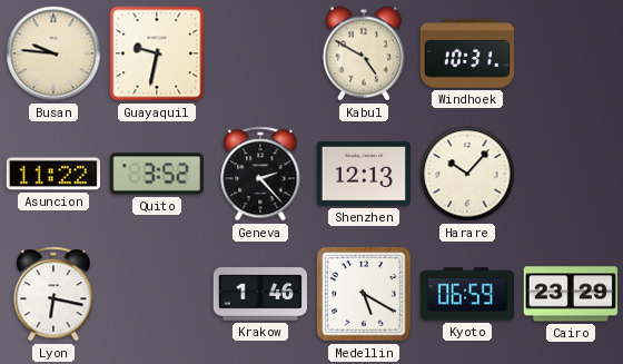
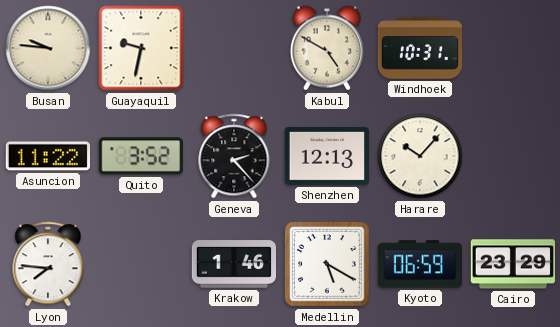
Lyon: 6:17 -> 7:46
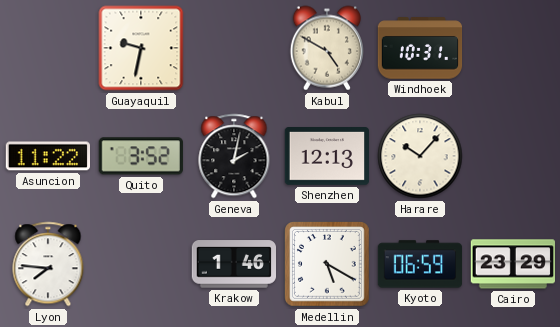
Busan: 9:46 -> none
Geneva: 2:23 -> 2:02
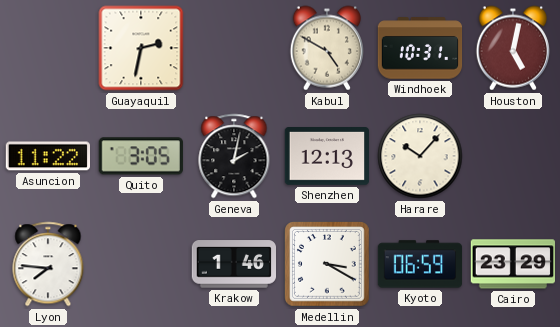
Guayaquil: 9:32 -> 2:32
Houston: none -> 5:02
Quito: 3:52 -> 3:05
Medellin: 5:20 -> 3:20
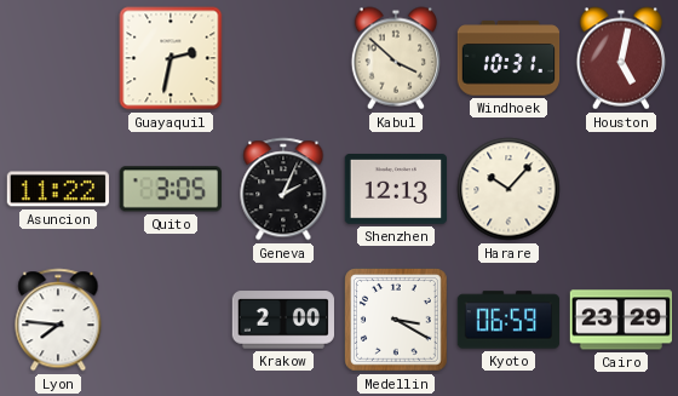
Kabul: 4:50 -> 3:52
Geneva: 2:02 -> 2:04
Krakow: 1:46 -> 2:00
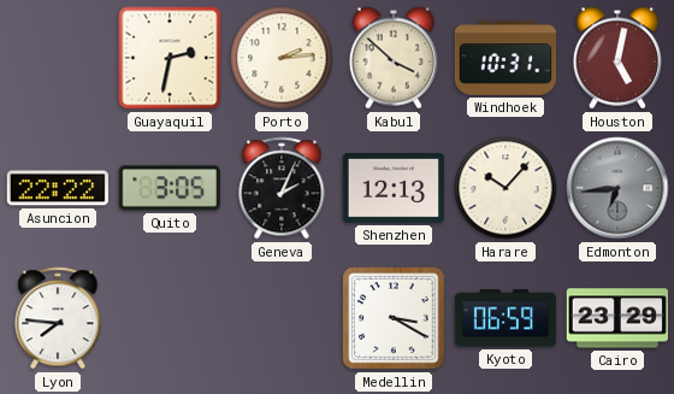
Porto: none -> 2:14
Asuncion: 11:22 -> 22:22
Edmonton: none -> 6:44
Krakow: 2:00 -> none
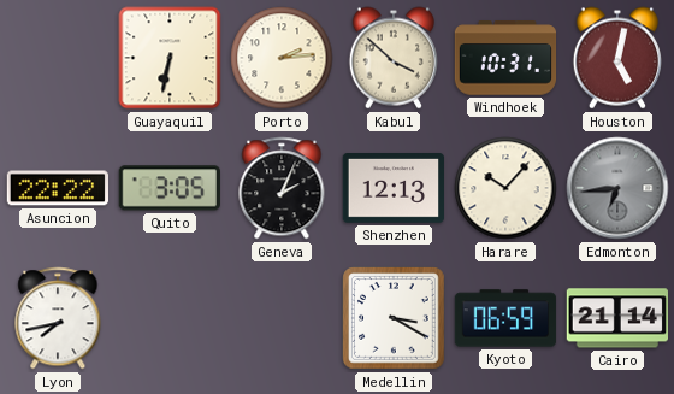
Guayaquil: 2:32 -> 6:32
Lyon: 7:46 -> 7:43
Cairo: 23:29 -> 21:14
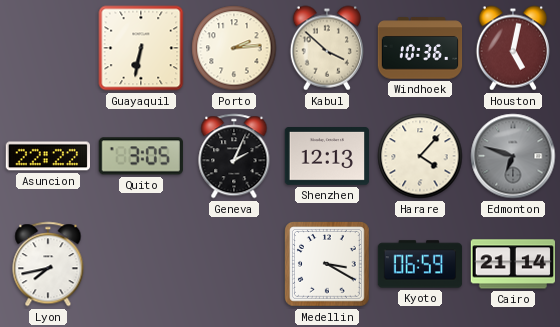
Windhoek: 10:31 -> 10:36
Harare: 10:07 -> 4:07
Edmonton: 6:44 -> 6:48
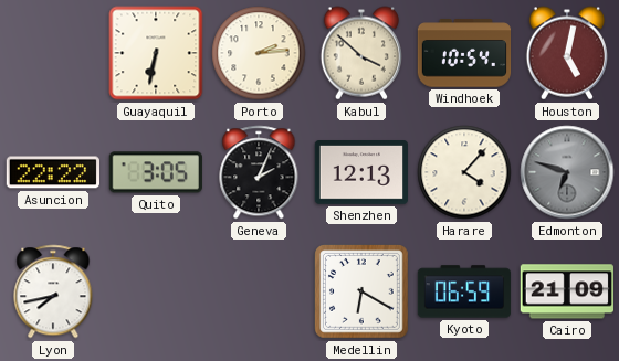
Windhoek: 10:36 -> 10:54
Medellin: 3:20 -> 6:20
Cairo: 21:14 -> 21:09
